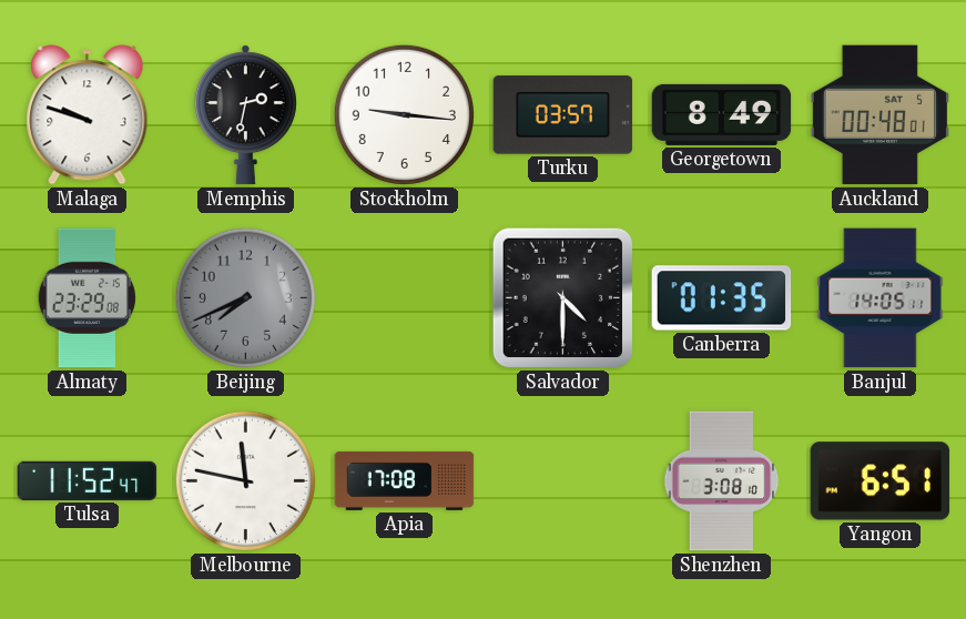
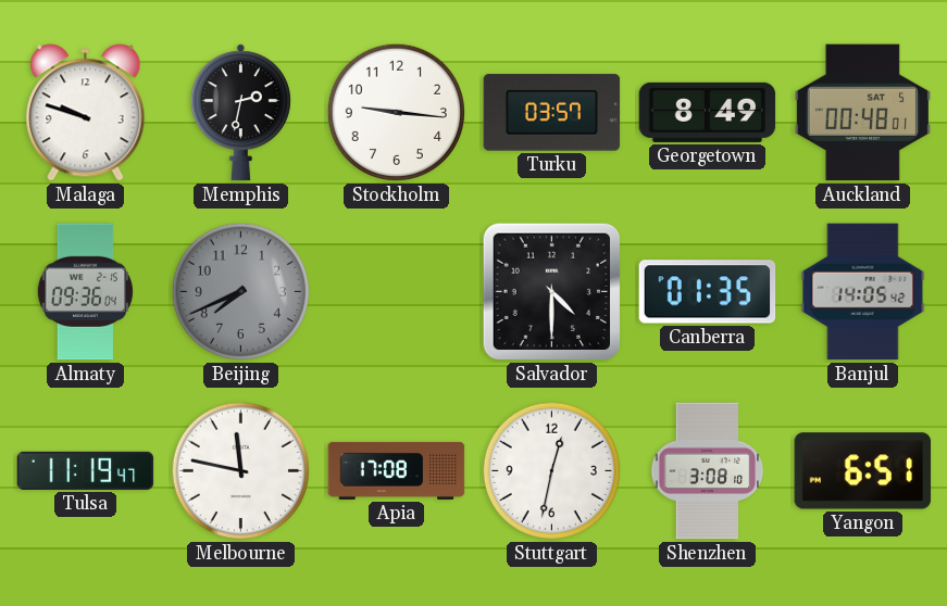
Almaty: 23:29 -> 09:36
Banjul: 14:05:11 -> 14:05:42
Tulsa: 11:52 -> 11:19
Stuttgart: none -> 12:32
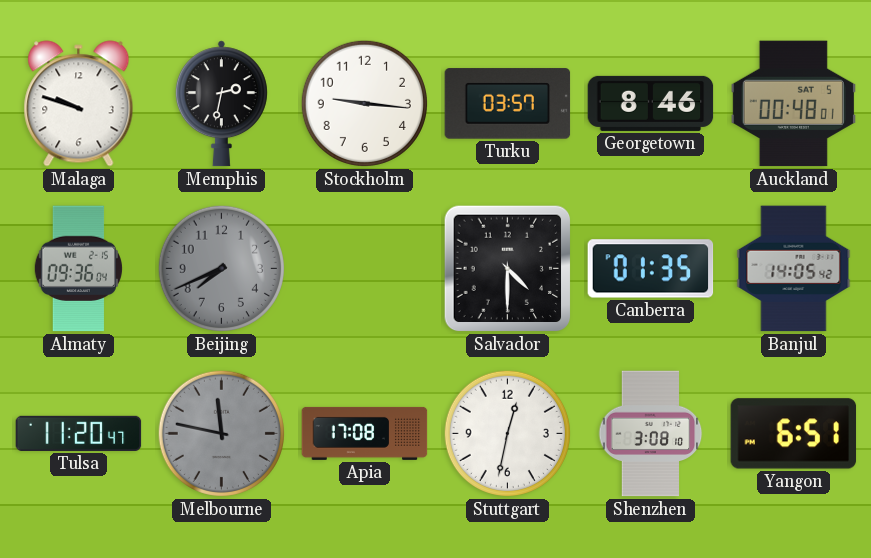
Georgetown: 8:49 -> 8:46
Tulsa: 11:19 -> 11:20
Melbourne dial: white -> grey
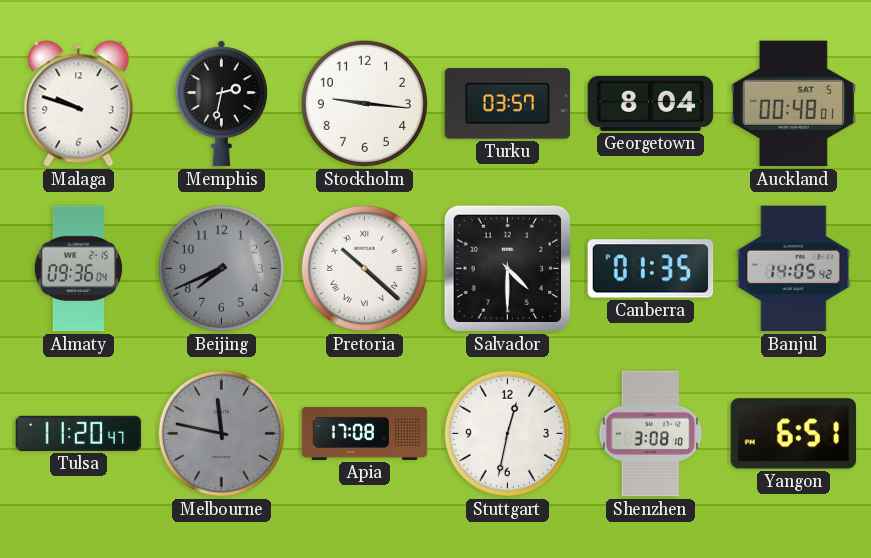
Georgetown: 8:46 -> 8:04
Pretoria: none -> 10:22
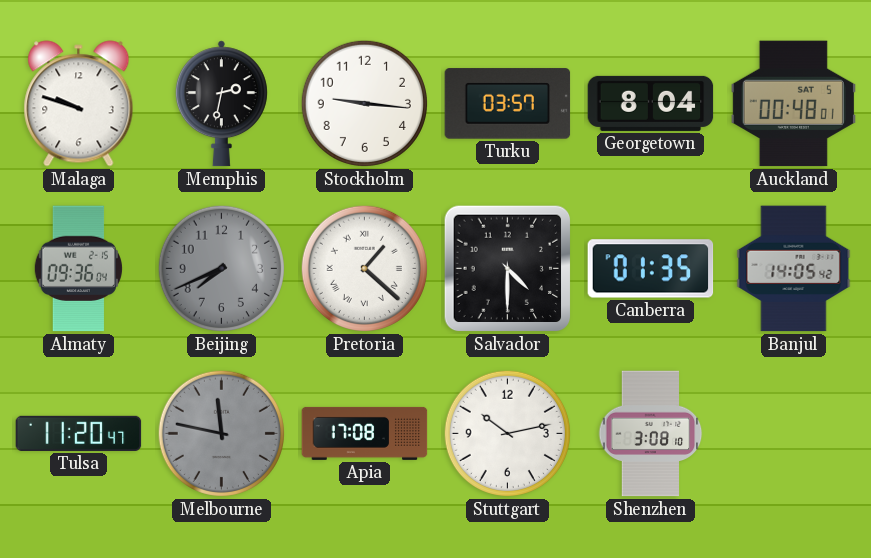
Pretoria: 10:22 -> 1:22
Stuttgart: 12:32 -> 10:13
Yangon: 6:51 -> none
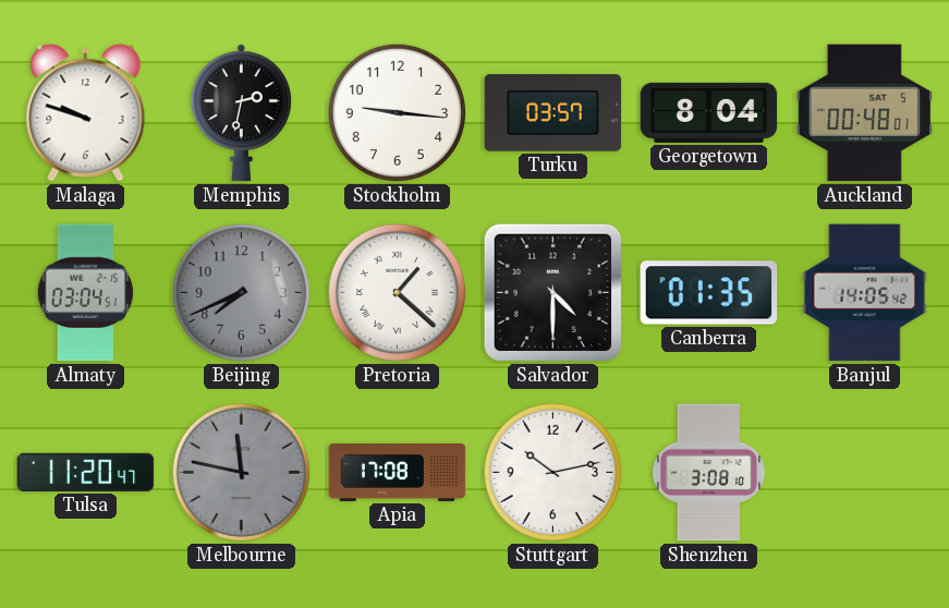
Almaty: 09:36 -> 03:04
